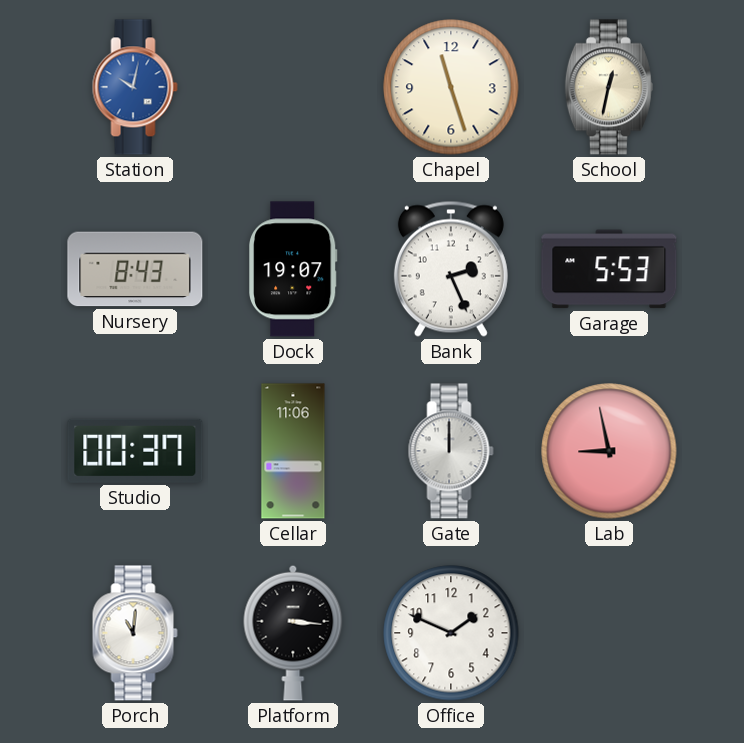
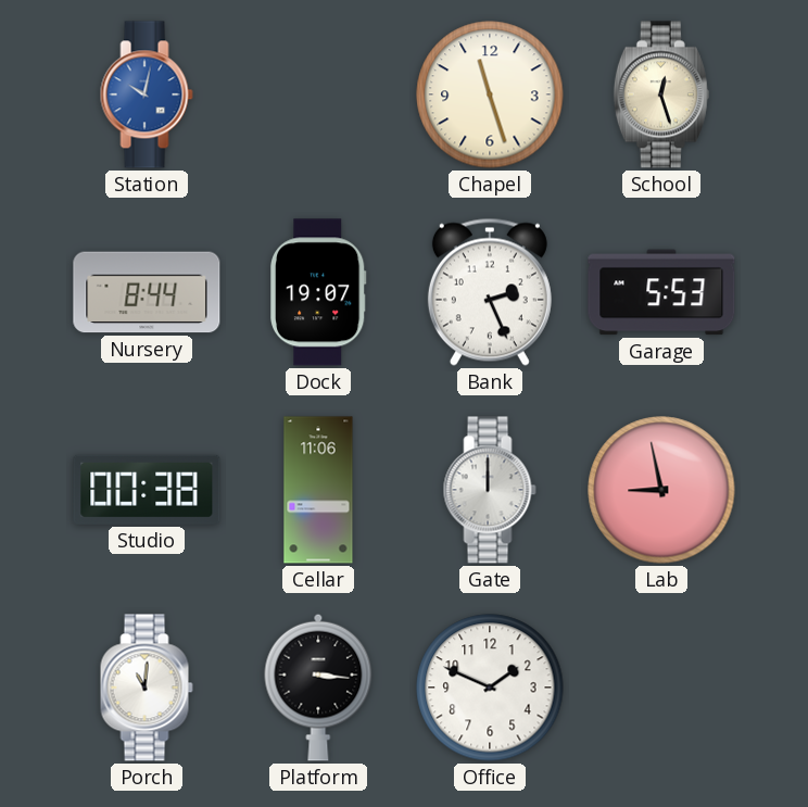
School: 12:32 -> 12:27
Nursery: 8:43 -> 8:44
Studio: 00:37 -> 00:38
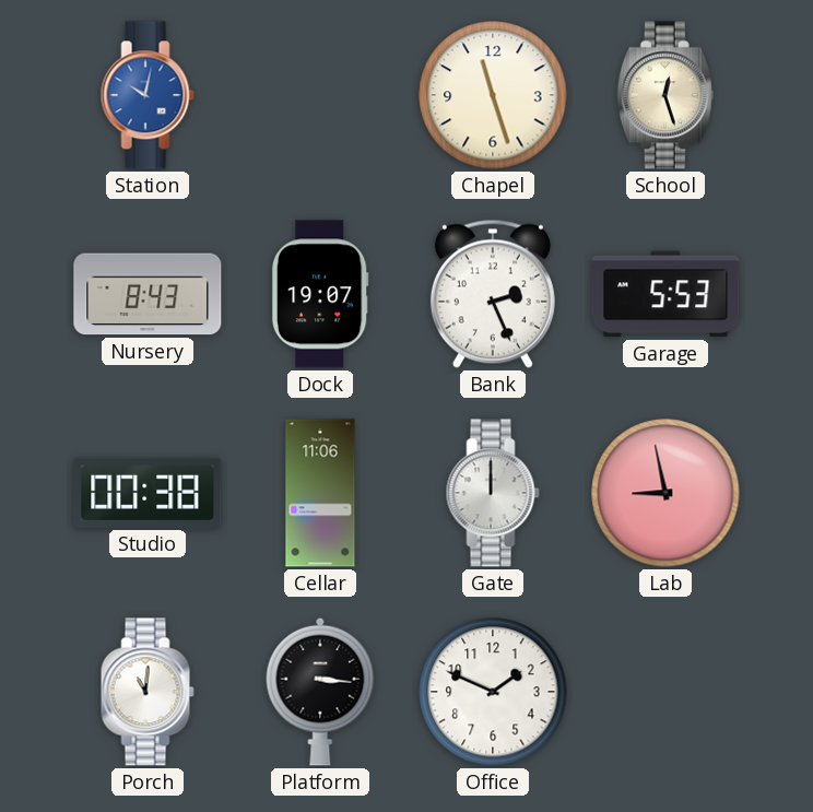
Nursery: 8:44 -> 8:43
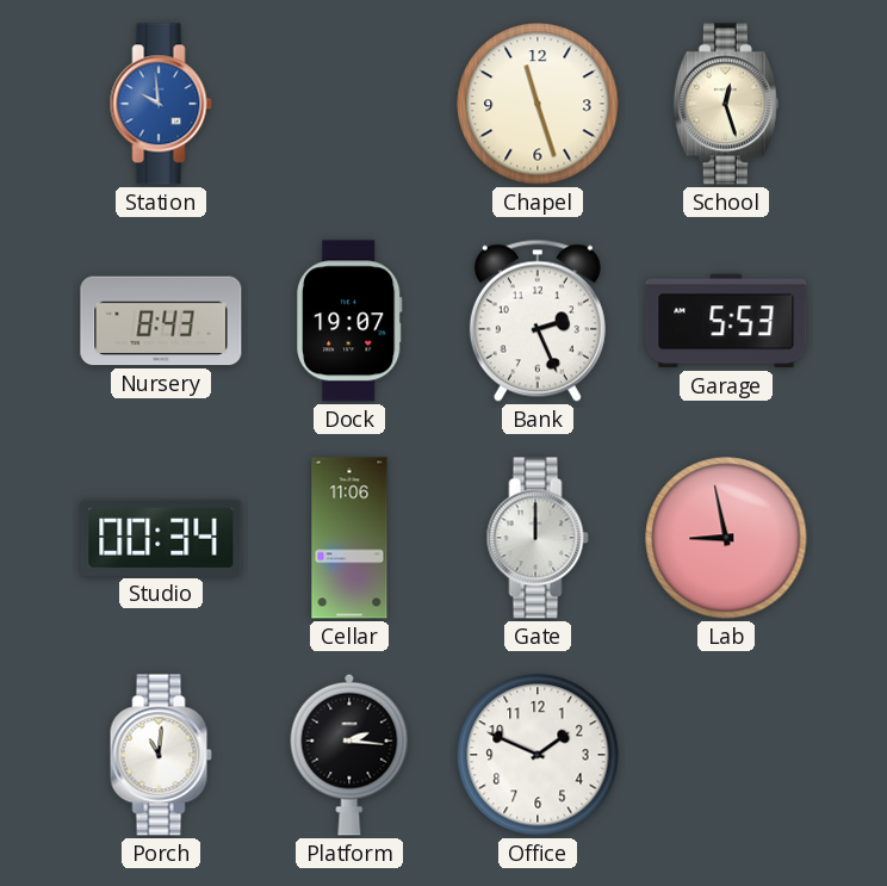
Station: 10:02 -> 9:59
Studio: 00:38 -> 00:34
Platform: 3:16 -> 2:16
